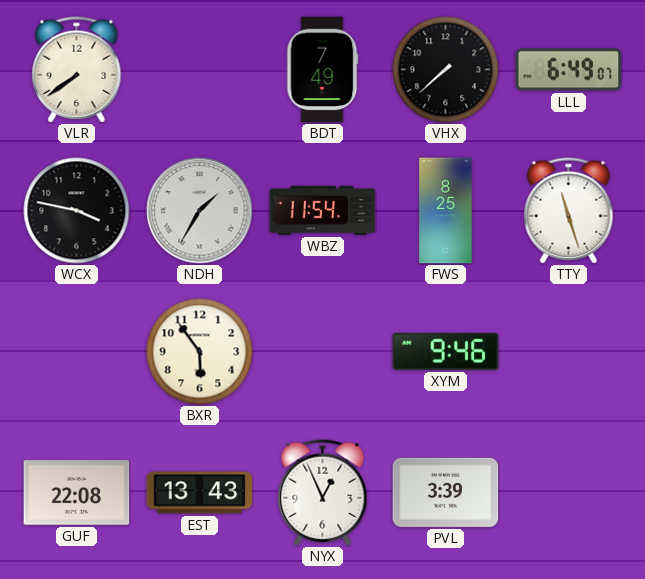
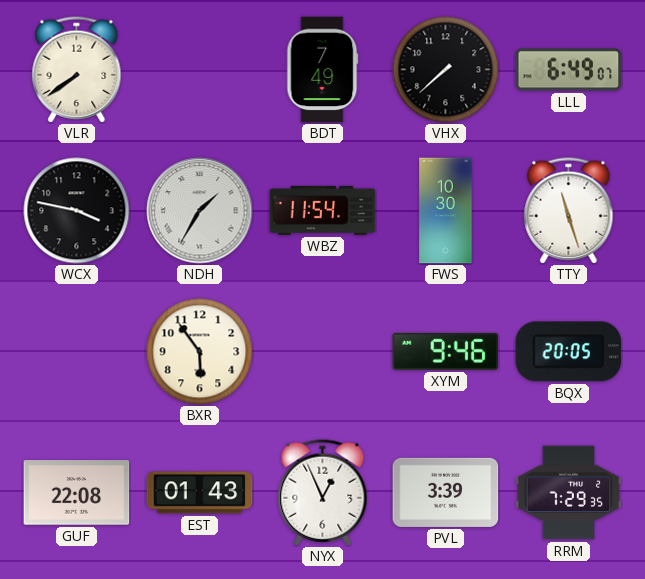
FWS: 8:25 -> 10:30
BQX: none -> 20:05
EST: 13:43 -> 01:43
RRM: none -> 7:29
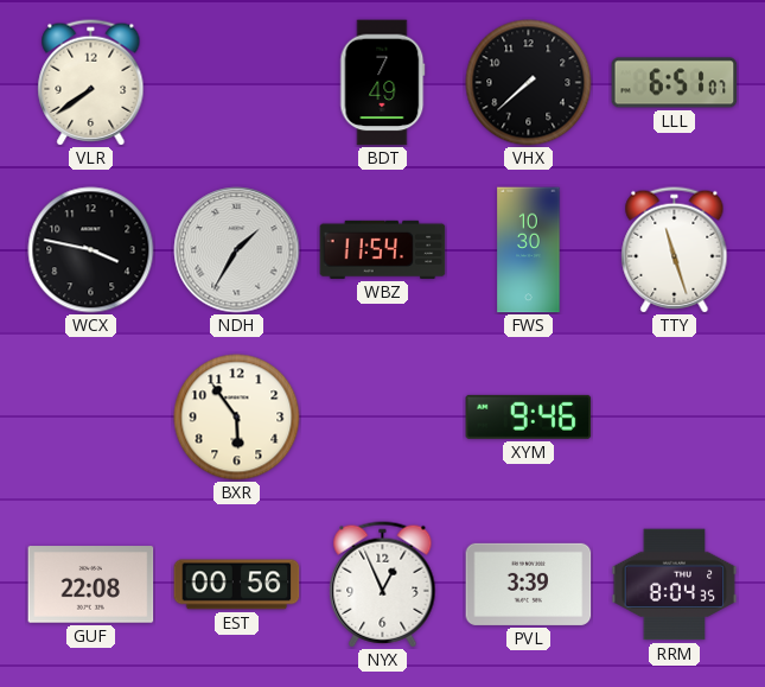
LLL: 6:49 -> 6:51
BQX: 20:05 -> none
EST: 01:43 -> 00:56
RRM: 7:29 -> 8:04
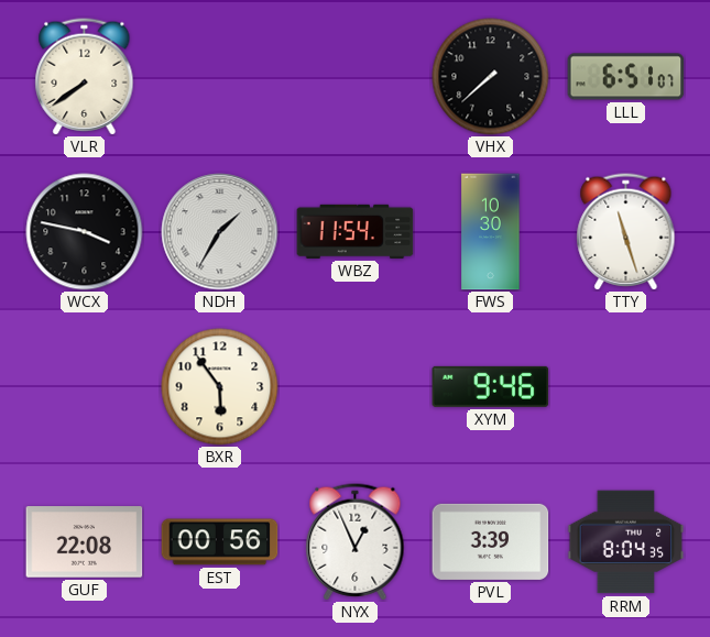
BDT: 7:49 -> none
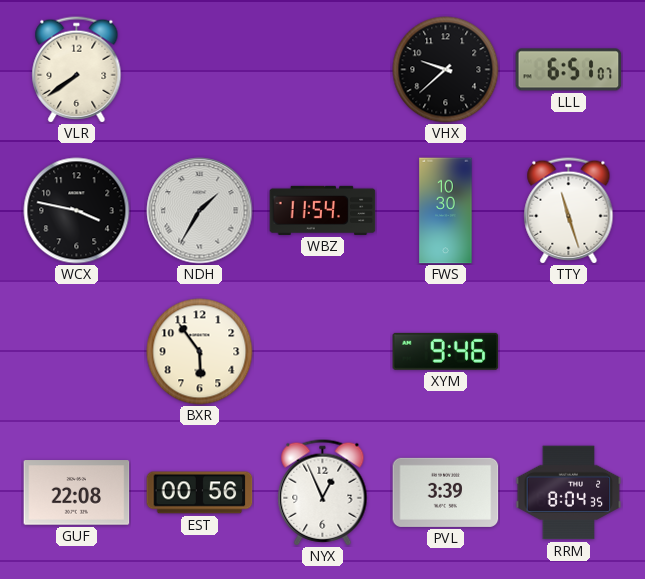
VHX: 7:38 -> 9:38
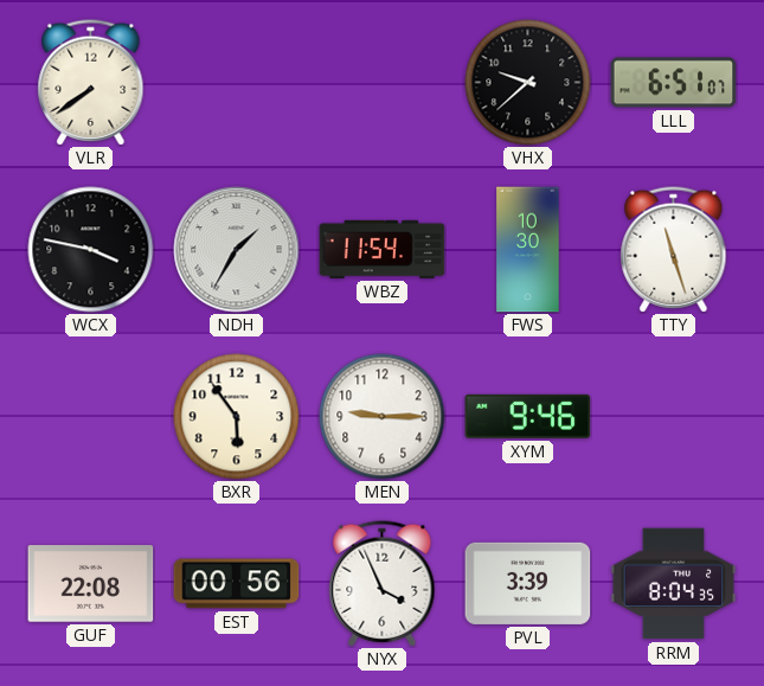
MEN: none -> 9:15
NYX: 12:56 -> 3:56
